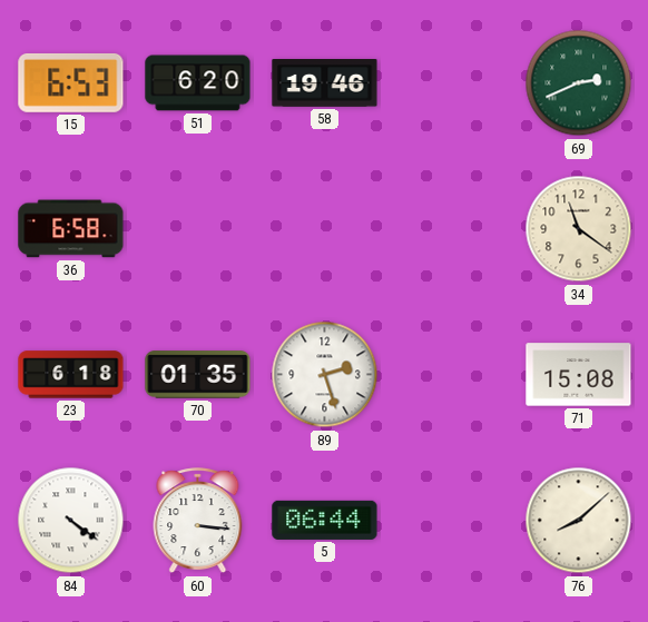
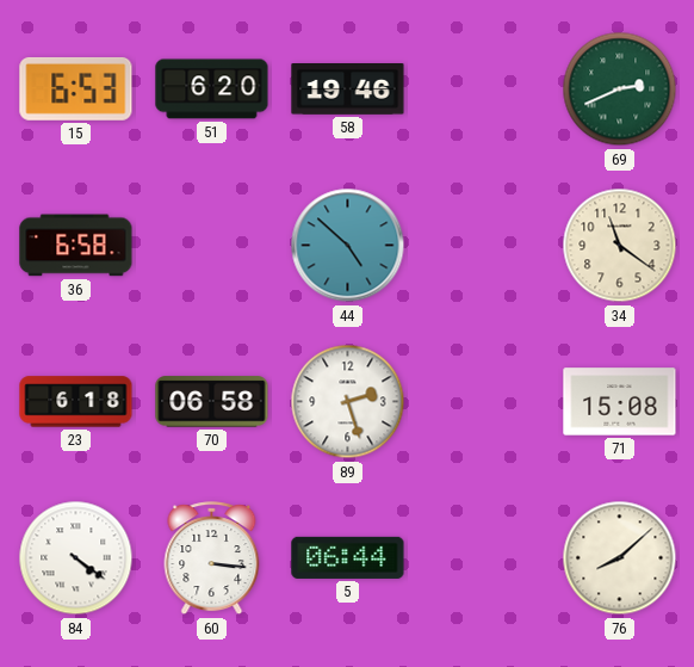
44: none -> 4:52
70: 01:35 -> 06:58
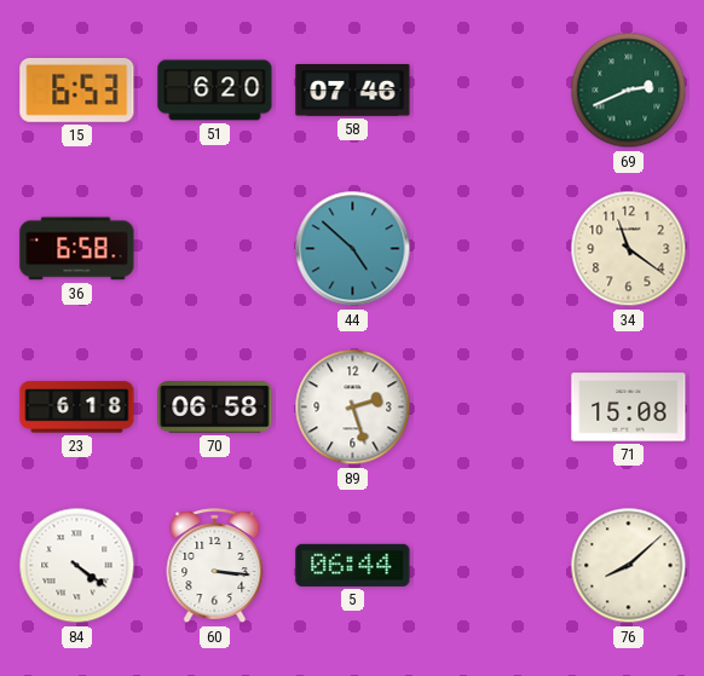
58: 19:46 -> 07:46
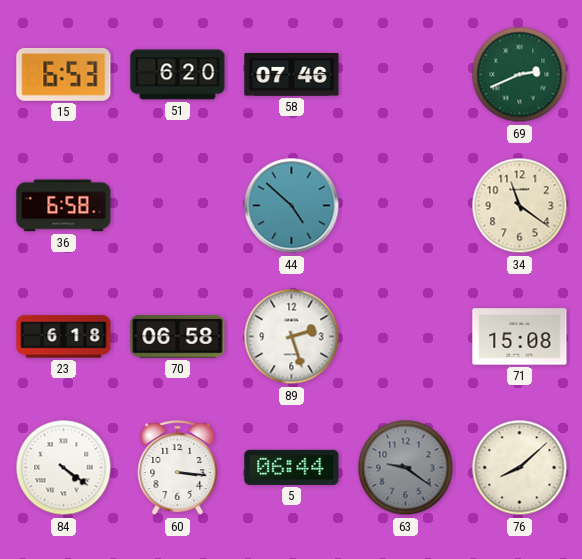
63: none -> 9:21
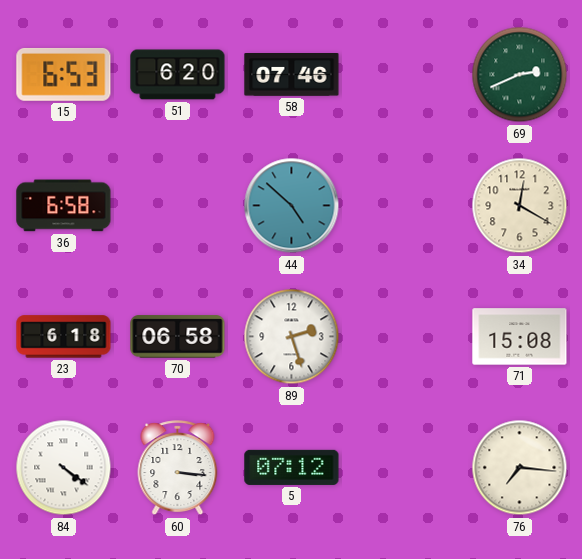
34: 11:21 -> 12:20
5: 06:44 -> 07:12
63: 9:21 -> none
76: 8:08 -> 7:16
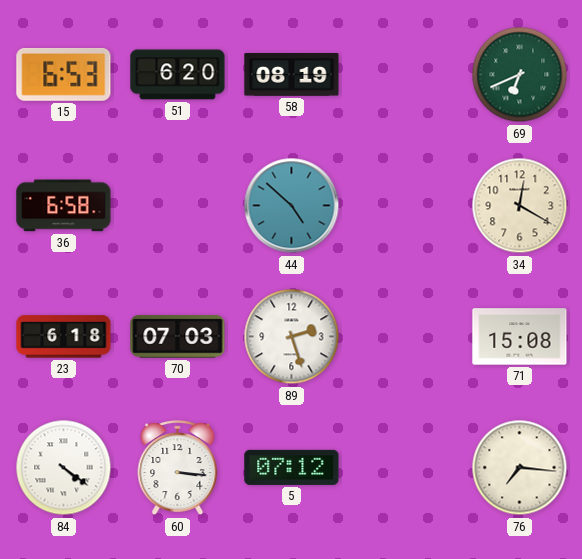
58: 07:46 -> 08:19
69: 2:41 -> 6:41
70: 06:58 -> 07:03
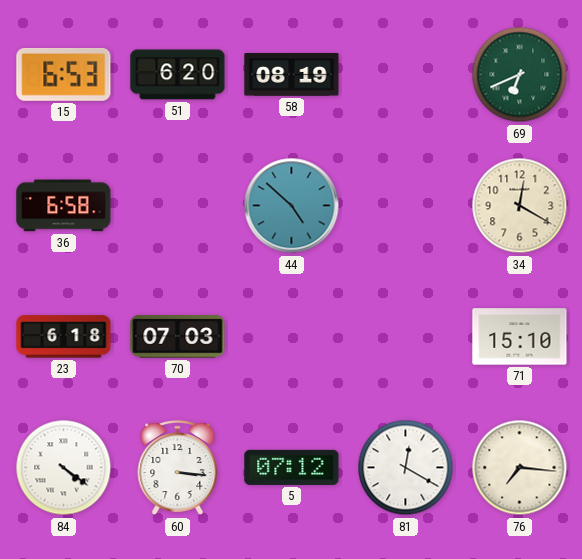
89: 2:27 -> none
71: 15:08 -> 15:10
81: none -> 12:20
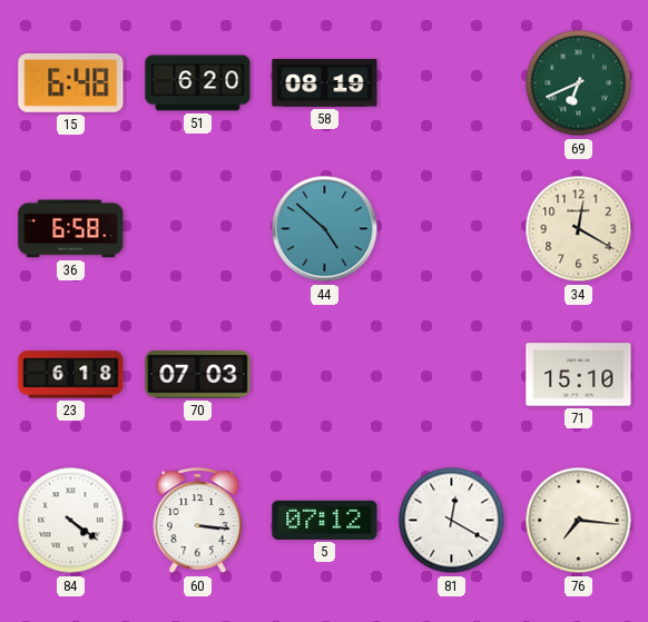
15: 6:53 -> 6:48
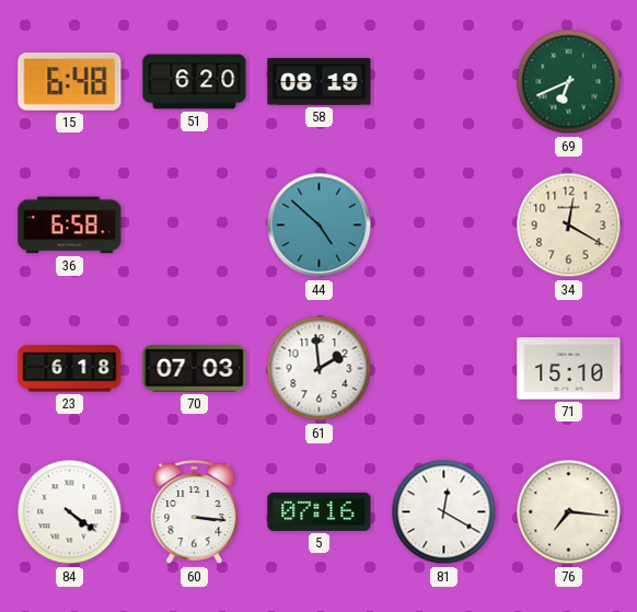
61: none -> 1:59
5: 07:12 -> 07:16
